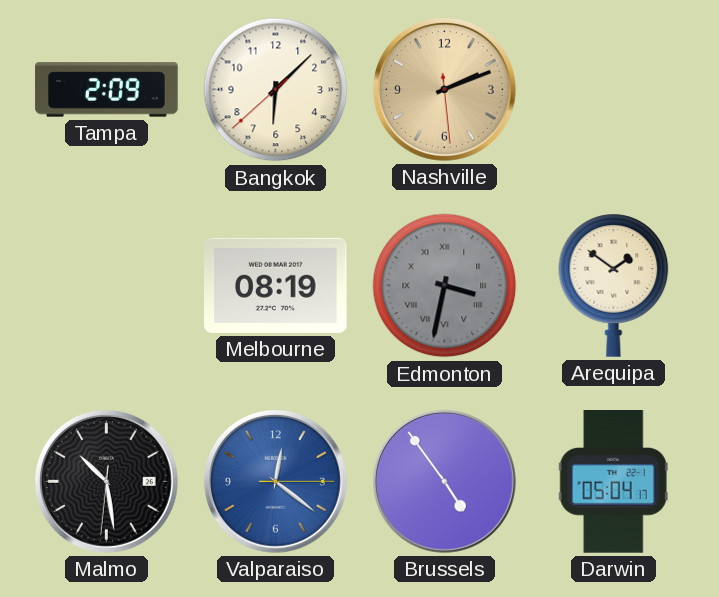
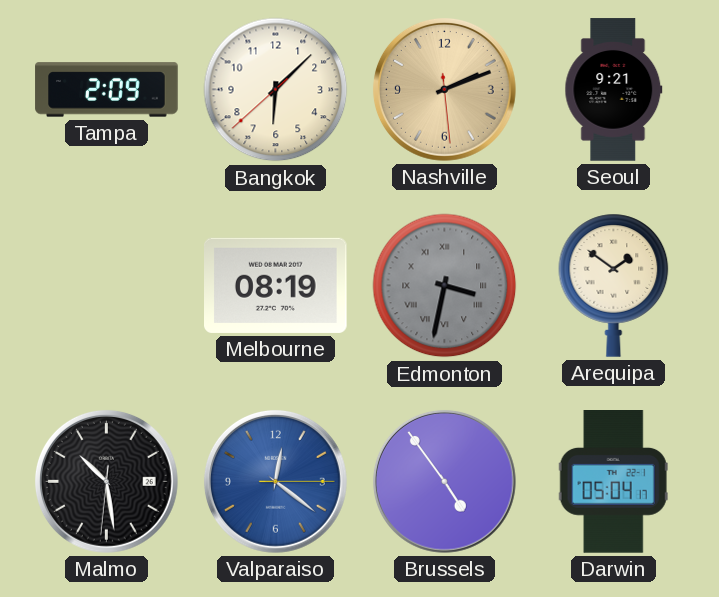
Seoul: none -> 9:21
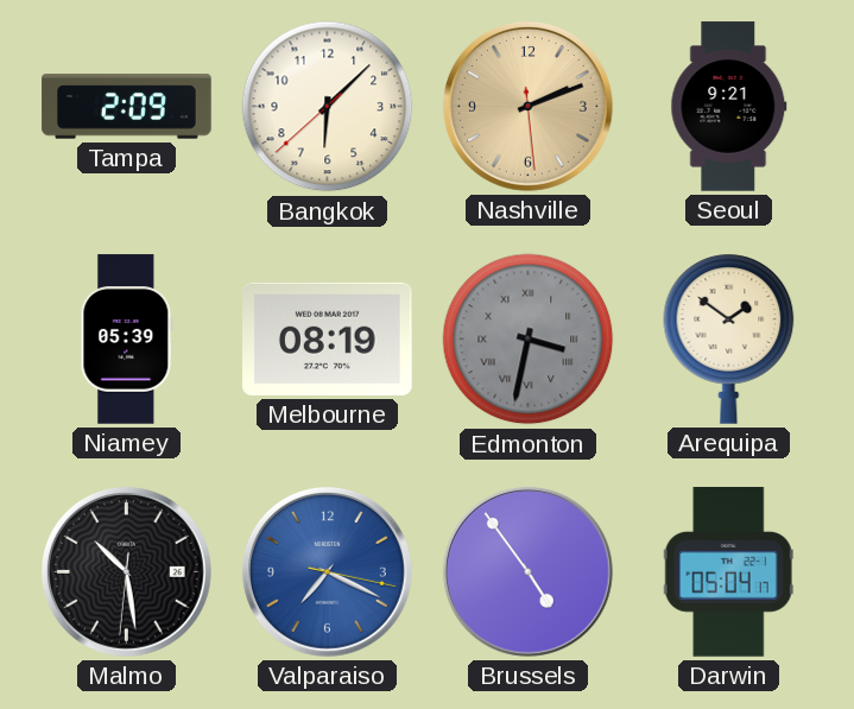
Niamey: none -> 05:39
Valparaiso: 12:21 -> 7:19
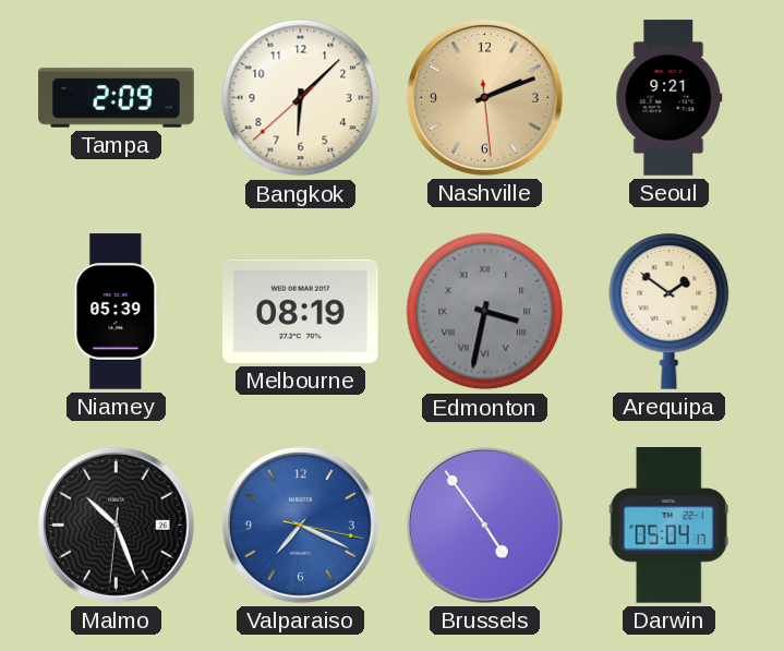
Malmo: 10:28 -> 10:26
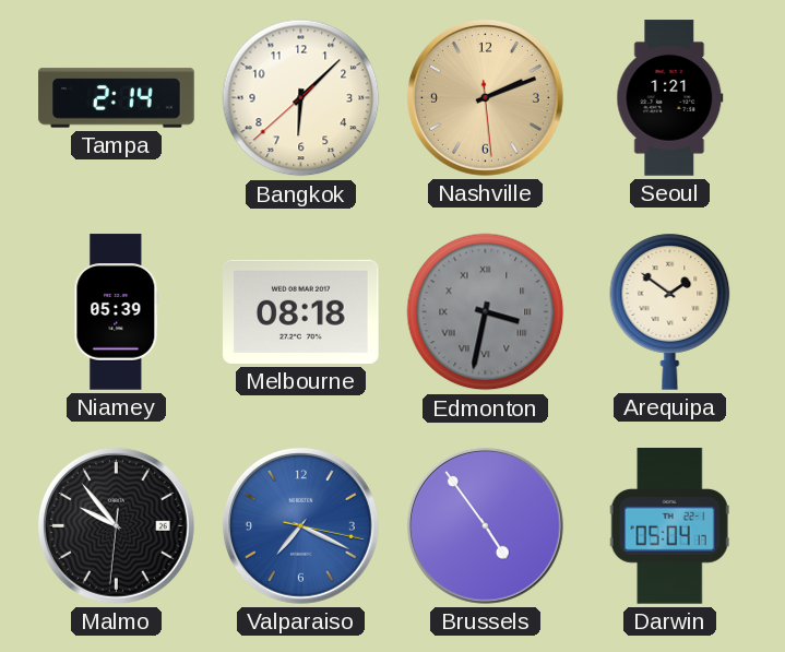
Tampa: 2:09 -> 2:14
Seoul: 9:21 -> 1:21
Melbourne: 08:19 -> 08:18
Malmo: 10:26 -> 9:53
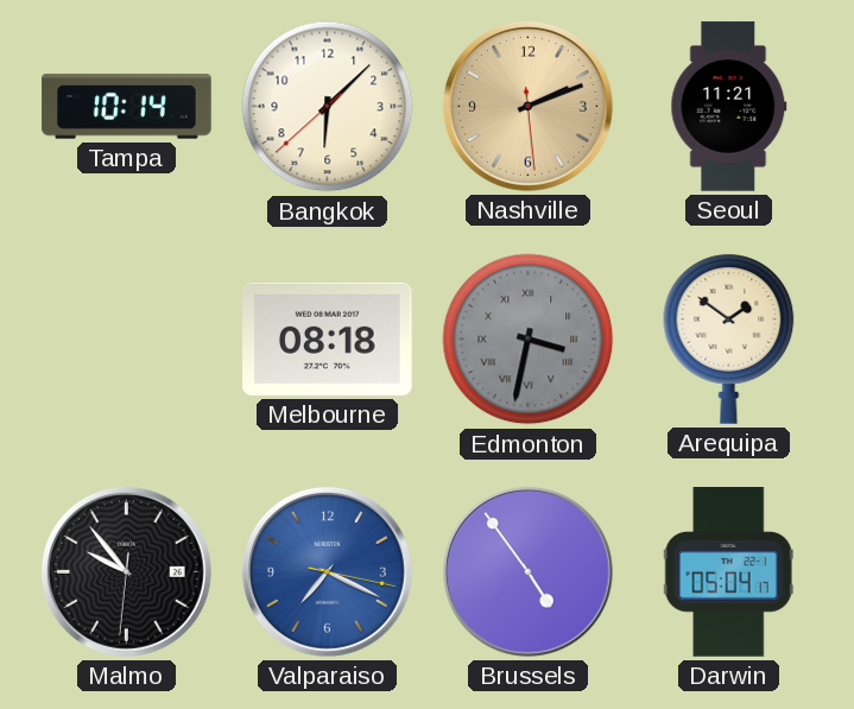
Tampa: 2:14 -> 10:14
Seoul: 1:21 -> 11:21
Niamey: 05:39 -> none
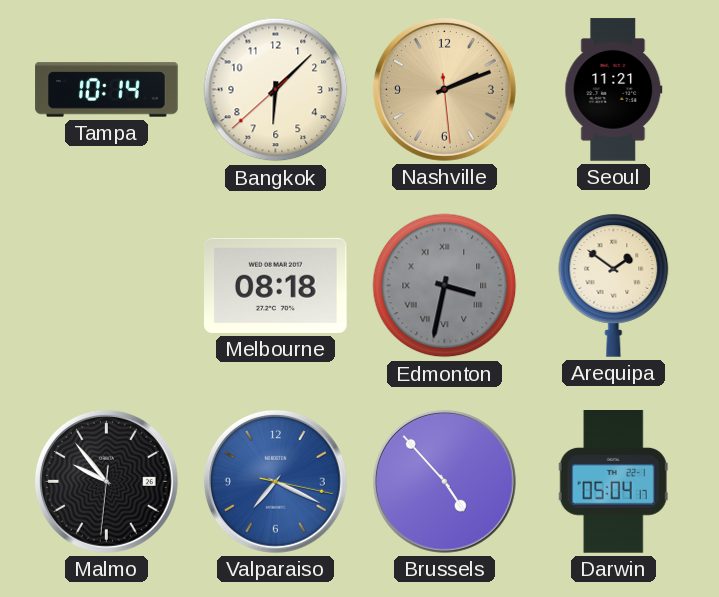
Brussels: 4:54 -> 4:53
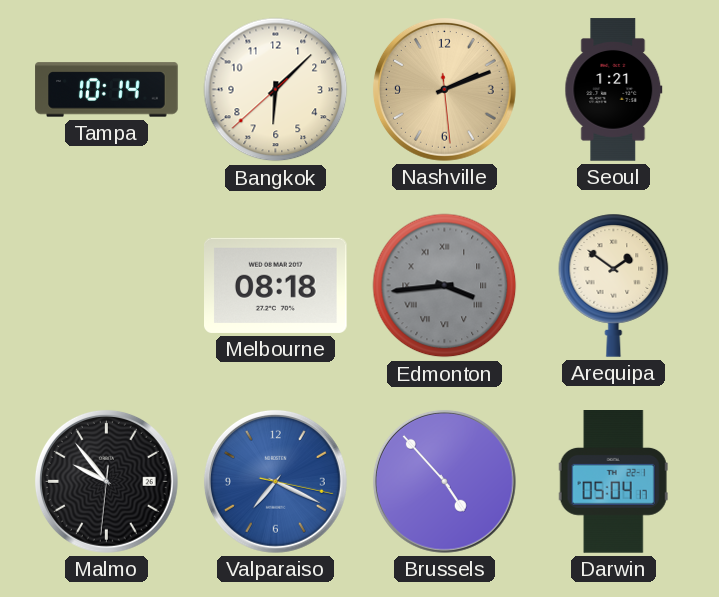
Seoul: 11:21 -> 1:21
Edmonton: 3:32 -> 3:44
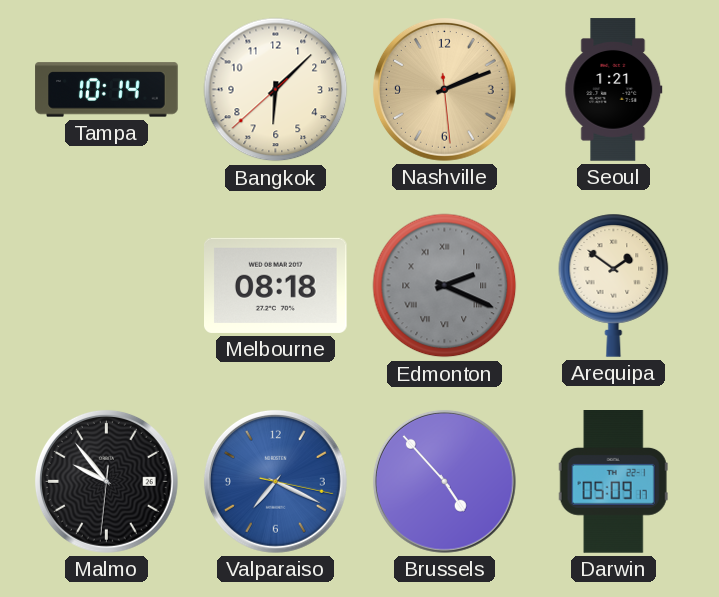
Edmonton: 3:44 -> 2:19
Darwin: 05:04 -> 05:09
